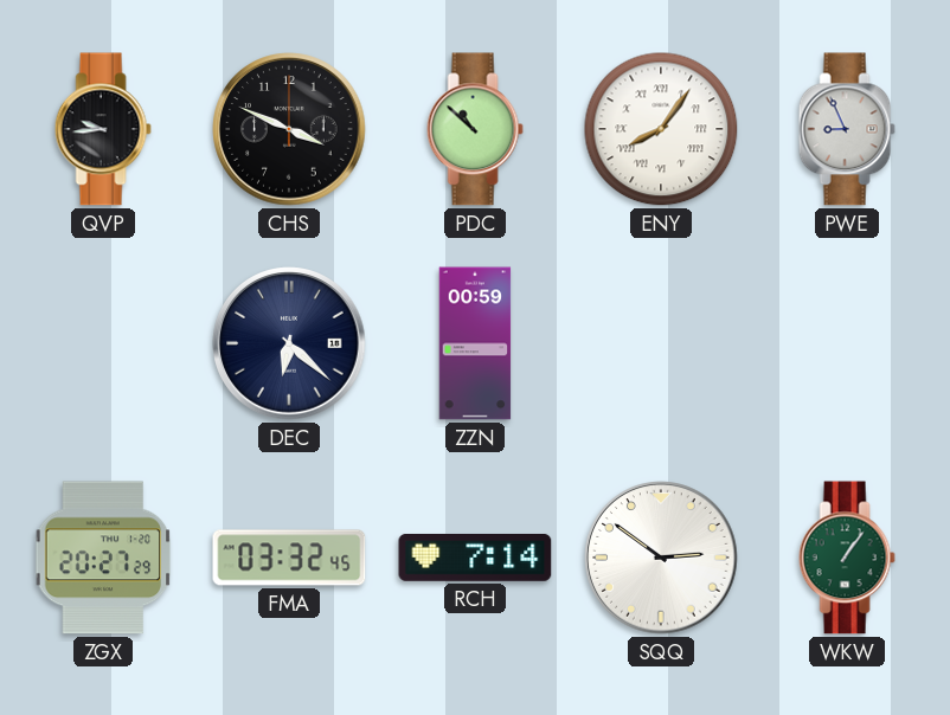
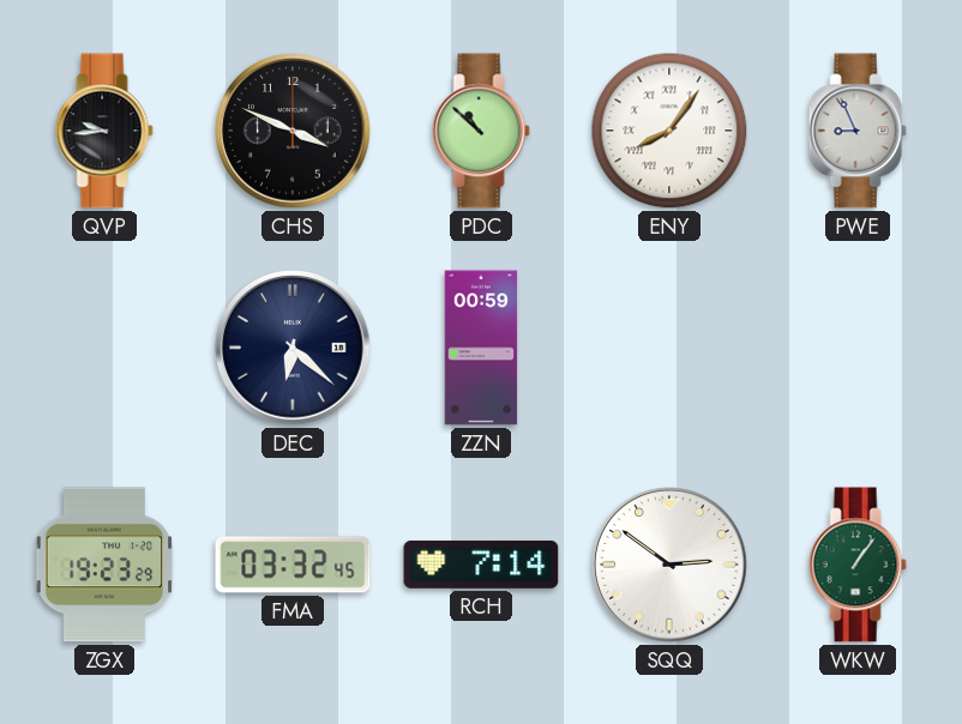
ZGX: 20:27 -> 19:23
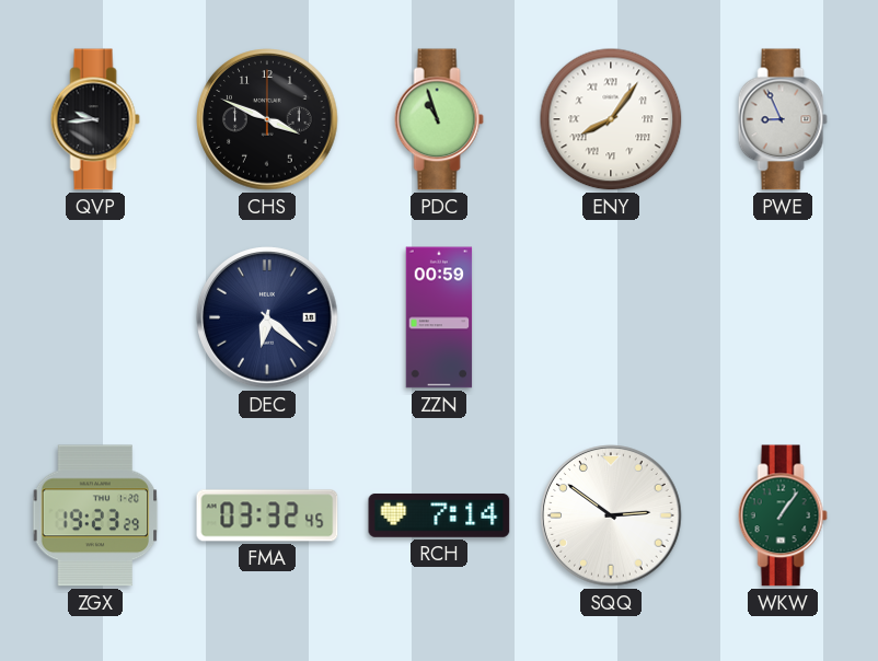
PDC: 10:52 -> 10:57
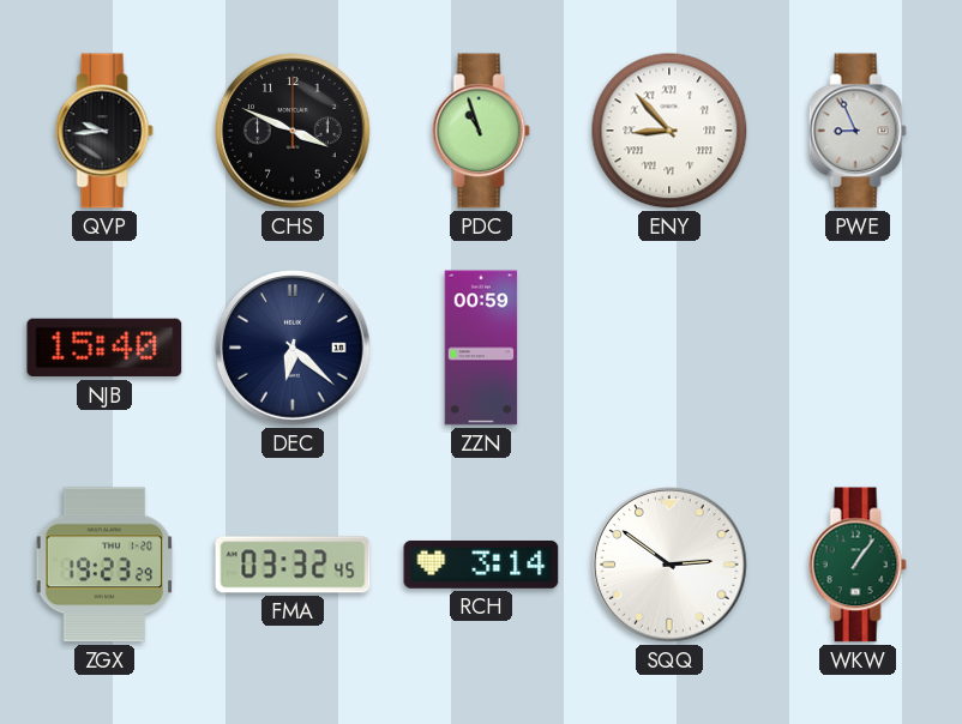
ENY: 8:06 -> 8:53
NJB: none -> 15:40
RCH: 7:14 -> 3:14
